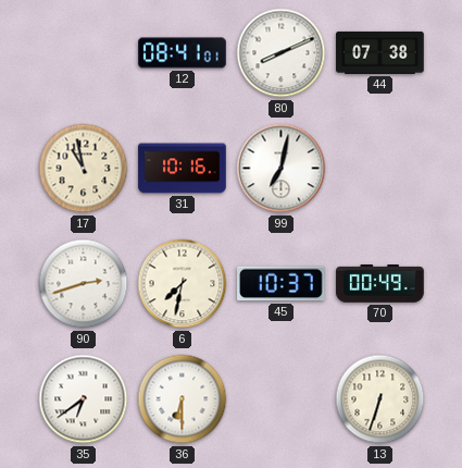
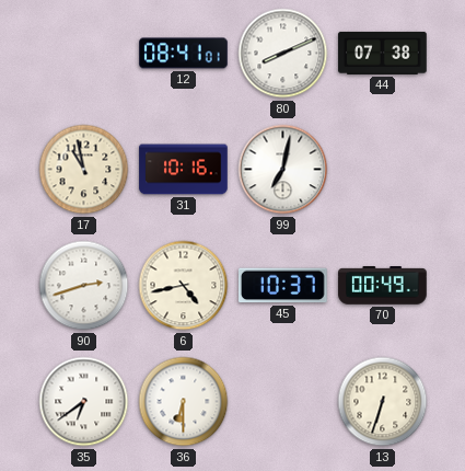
6: 7:32 -> 4:43
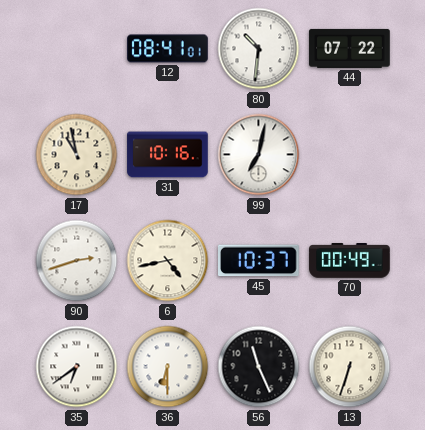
80: 8:11 -> 10:31
44: 07:38 -> 07:22
56: none -> 11:26
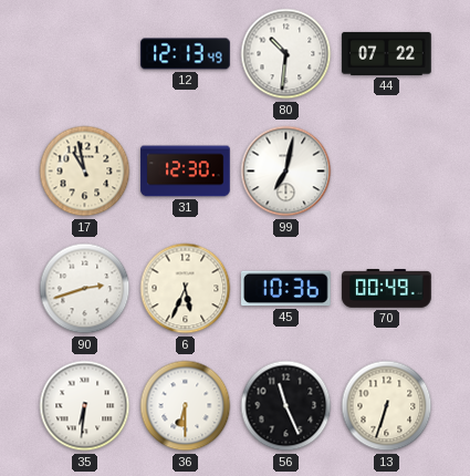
12: 08:41 -> 12:13
31: 10:16 -> 12:30
6: 4:43 -> 5:34
45: 10:37 -> 10:36
35: 6:39 -> 6:31
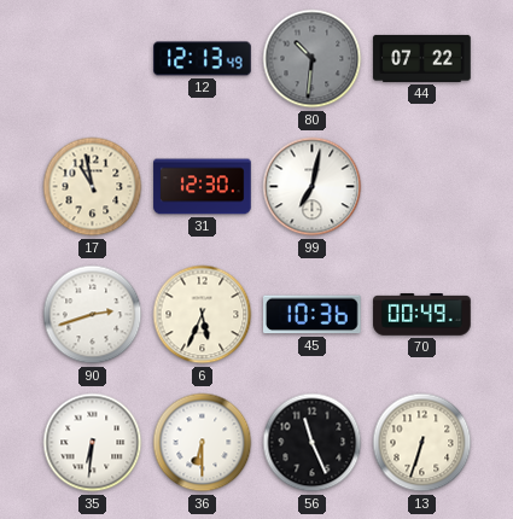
80 dial: white -> grey
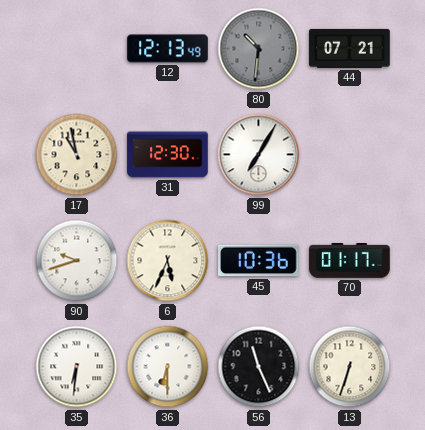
44: 07:22 -> 07:21
99: 7:02 -> 7:05
90: 2:42 -> 9:42
70: 00:49 -> 01:17
